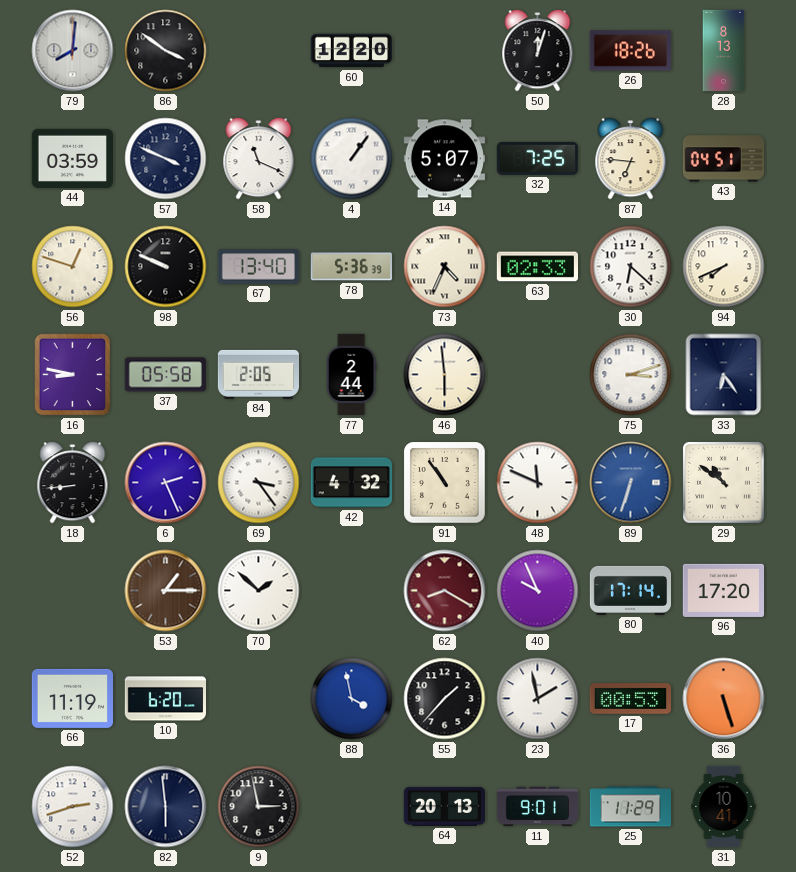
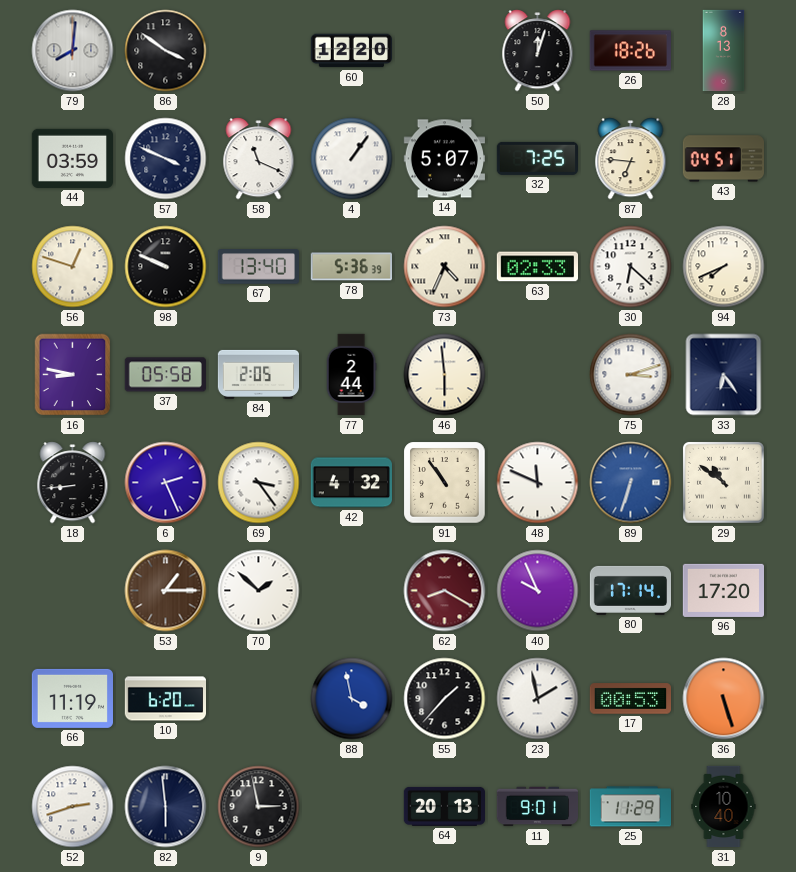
31: 10:41 -> 10:40
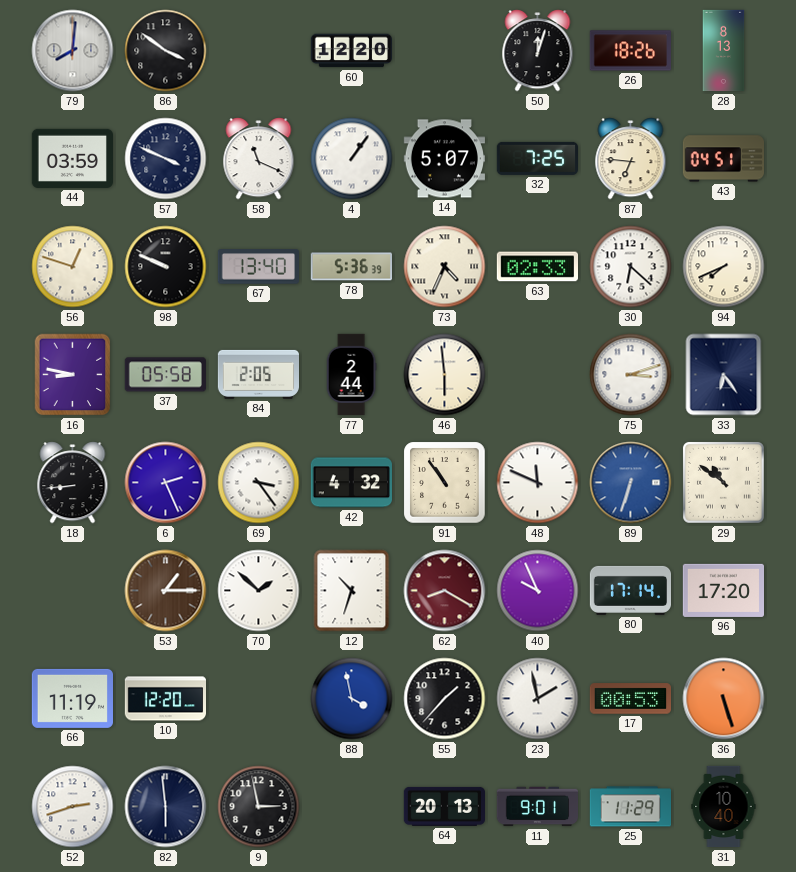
12: none -> 10:33
10: 6:20 -> 12:20
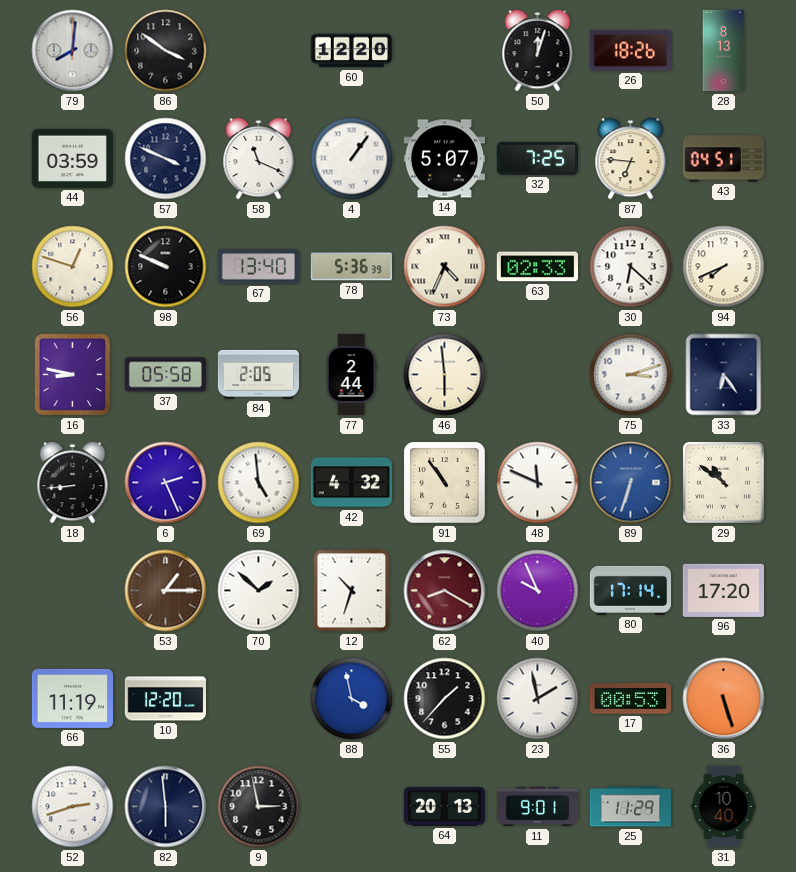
69: 3:24 -> 4:59
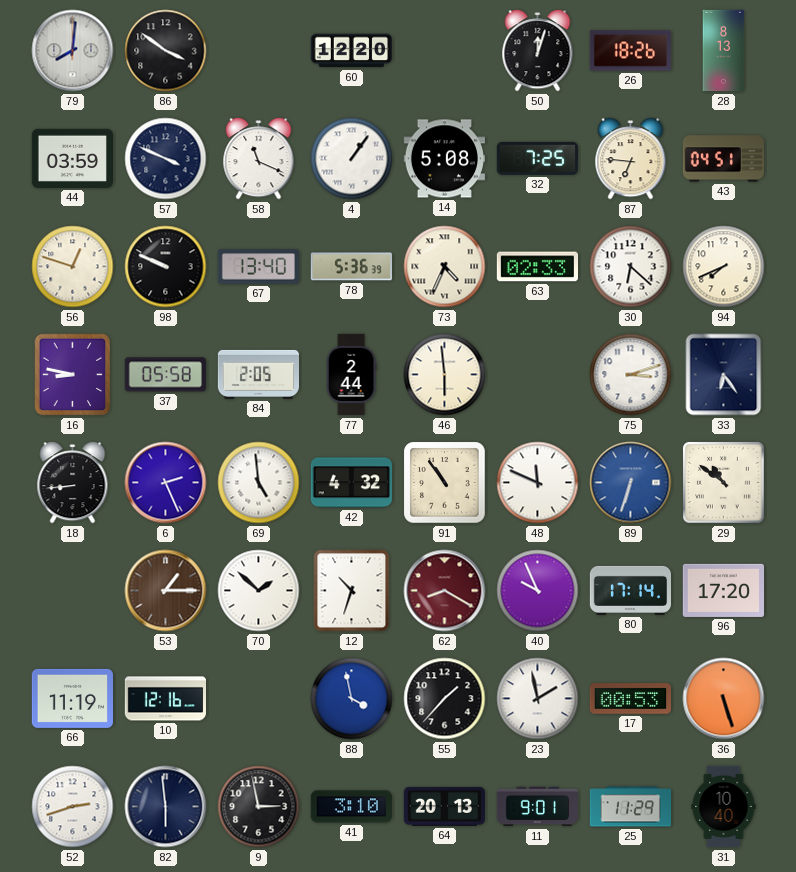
14: 5:07 -> 5:08
10: 12:20 -> 12:16
41: none -> 3:10
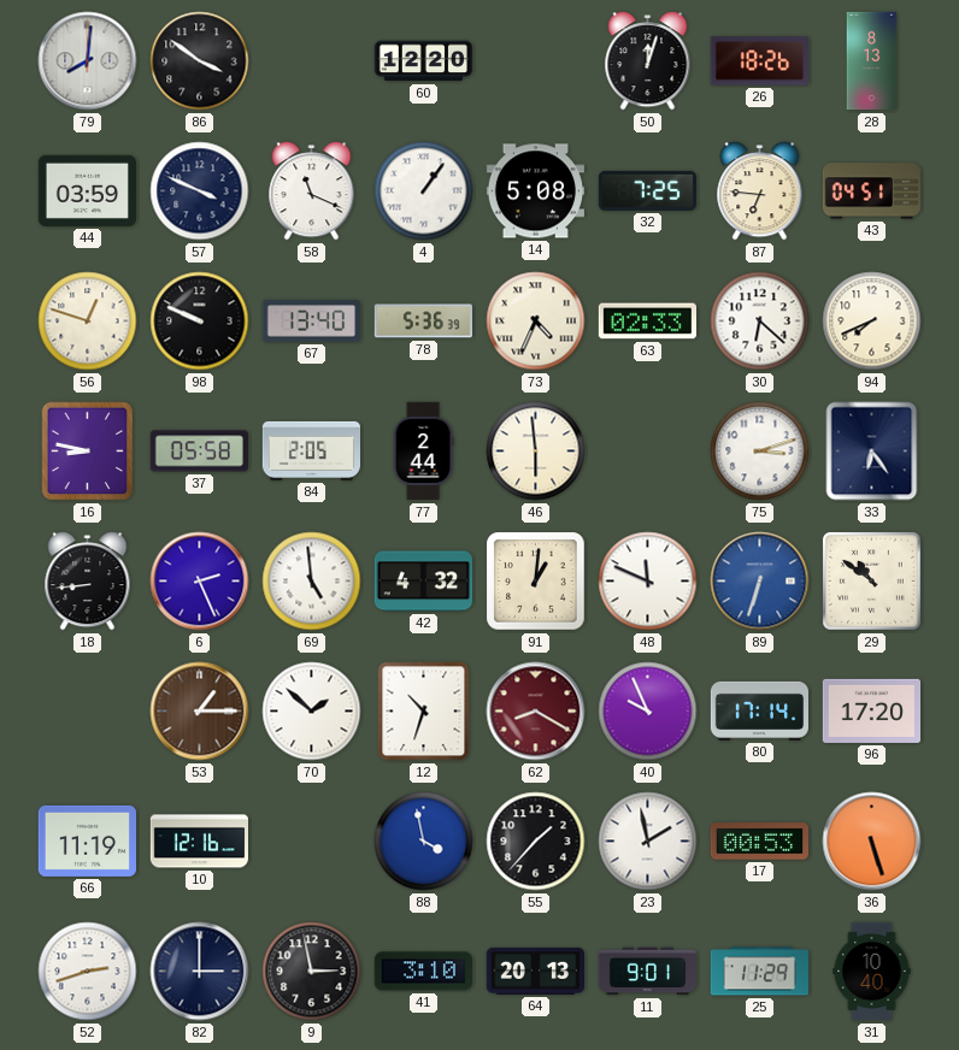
91: 10:54 -> 1:01
82: 5:59 -> 3:00
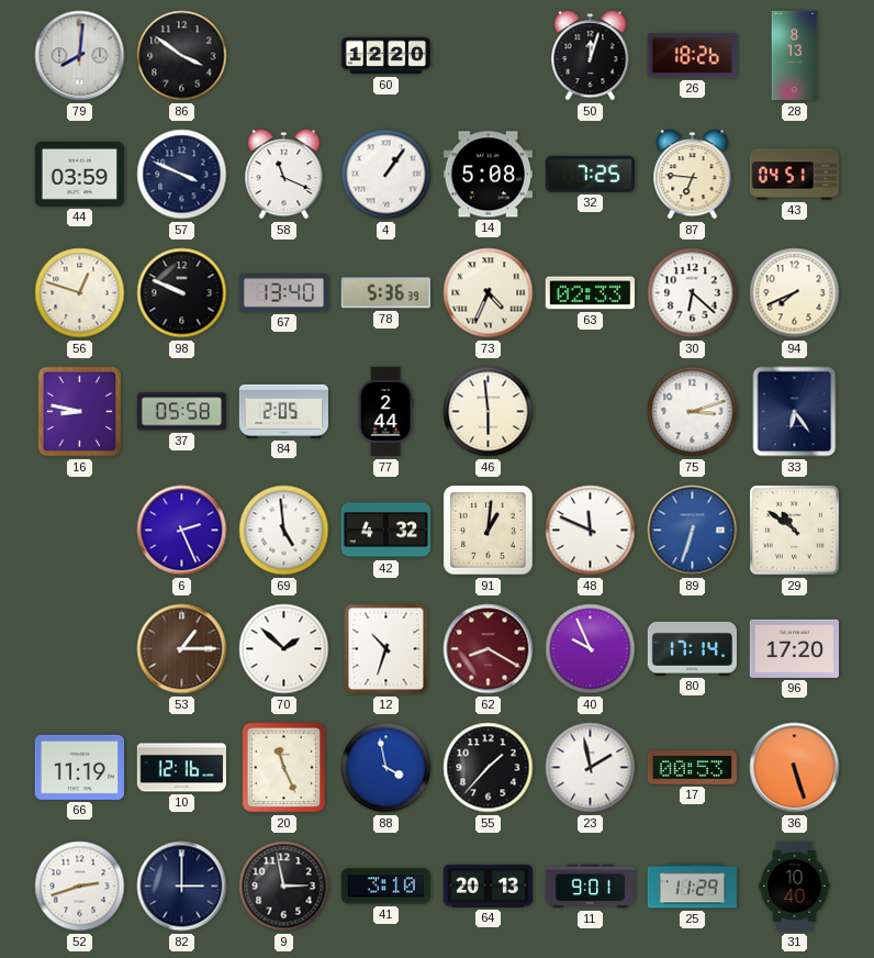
18: 8:44 -> none
20: none -> 11:26
